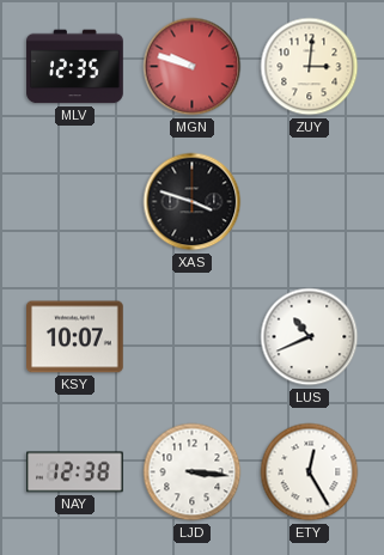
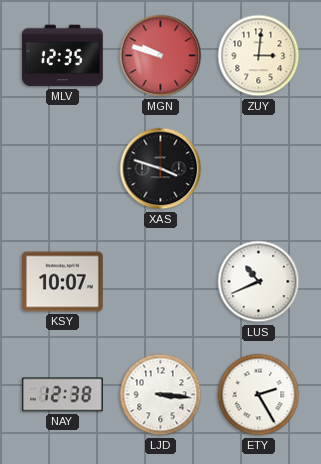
ETY: 12:25 -> 2:25
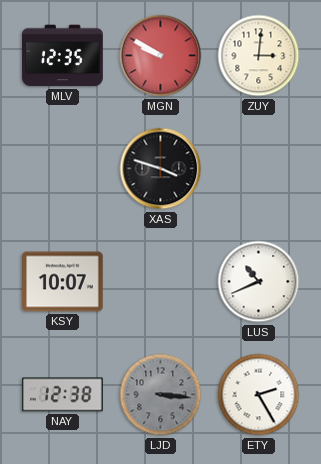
MGN: 9:48 -> 9:50
LJD dial: white -> grey
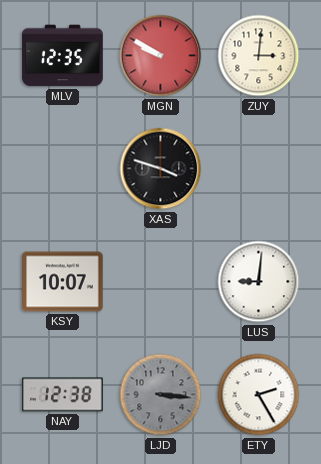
LUS: 10:41 -> 9:01
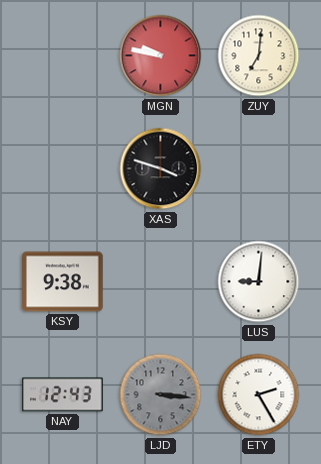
MLV: 12:35 -> none
MGN: 9:50 -> 9:47
ZUY: 3:01 -> 7:01
KSY: 10:07 -> 9:38
NAY: 12:38 -> 12:43
